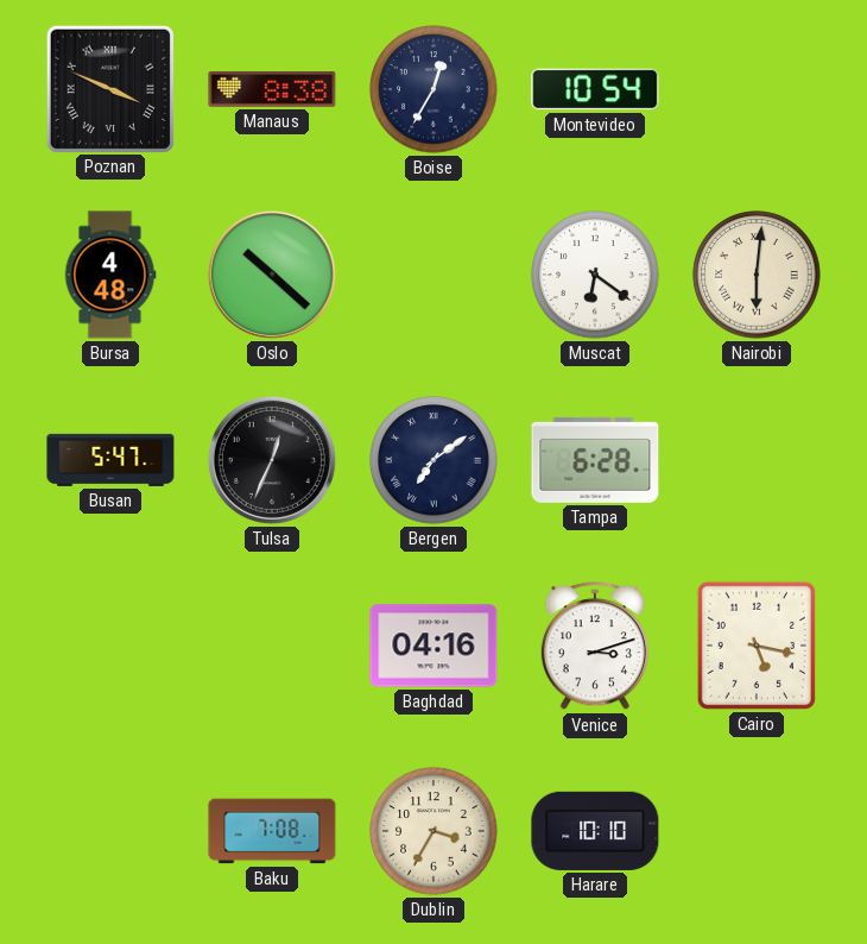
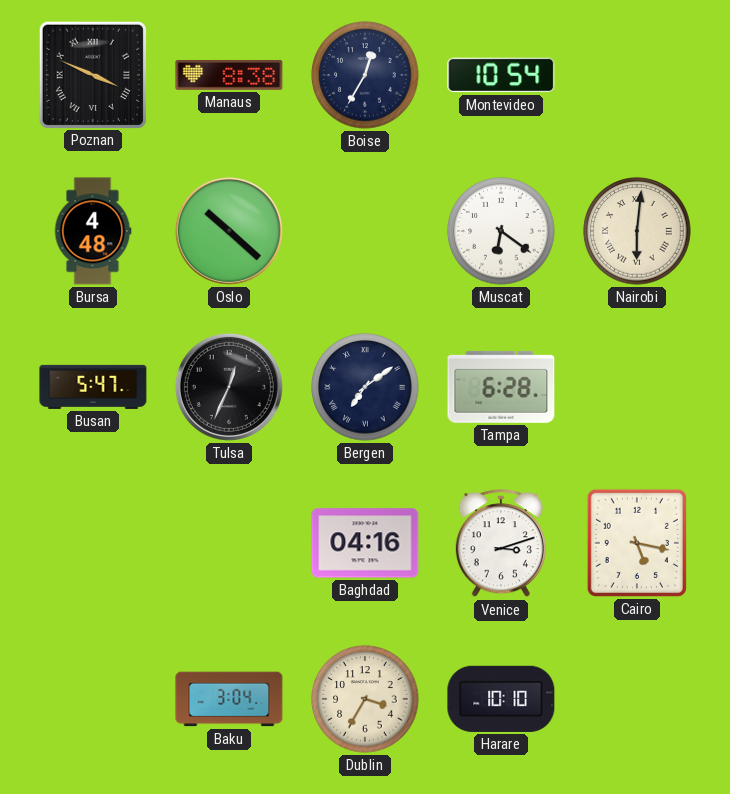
Baku: 7:08 -> 3:04
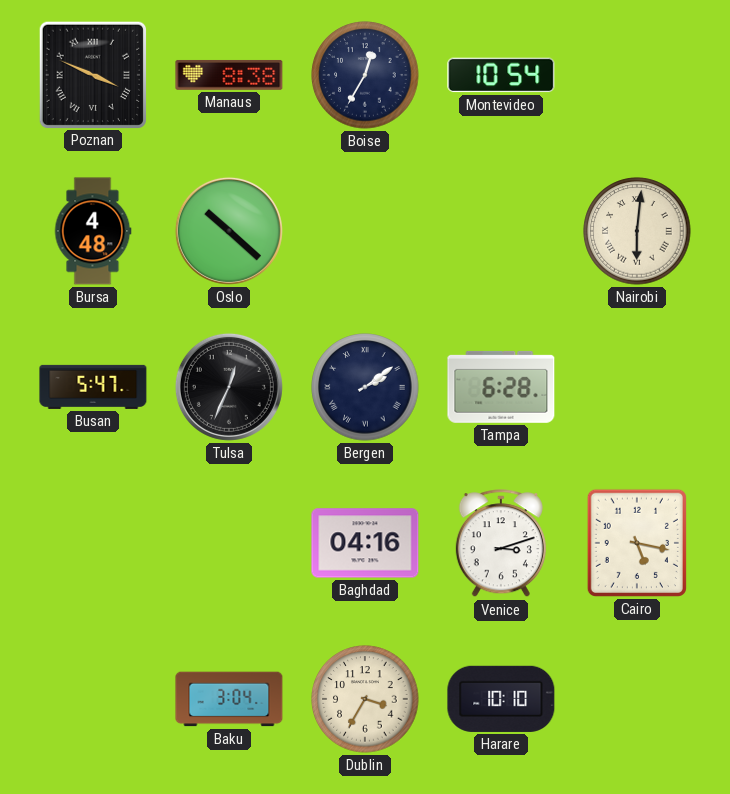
Muscat: 6:21 -> none
Bergen: 7:09 -> 2:09
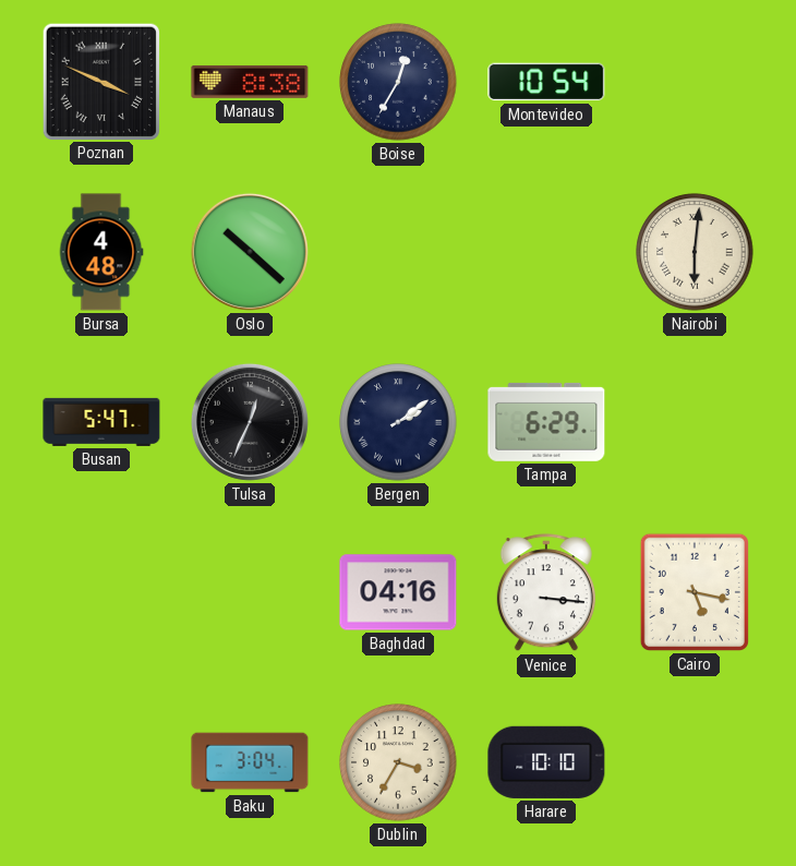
Tampa: 6:28 -> 6:29
Venice: 3:12 -> 3:16
